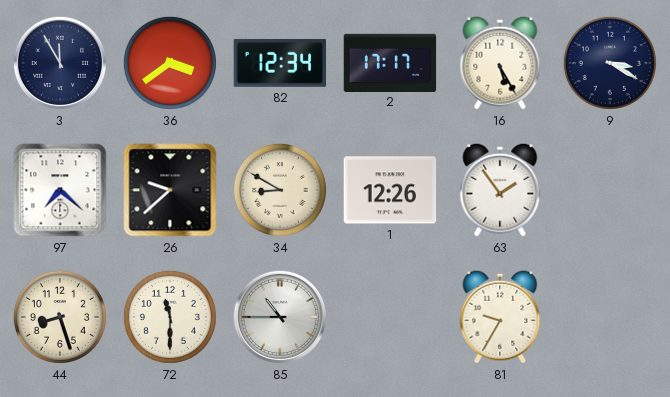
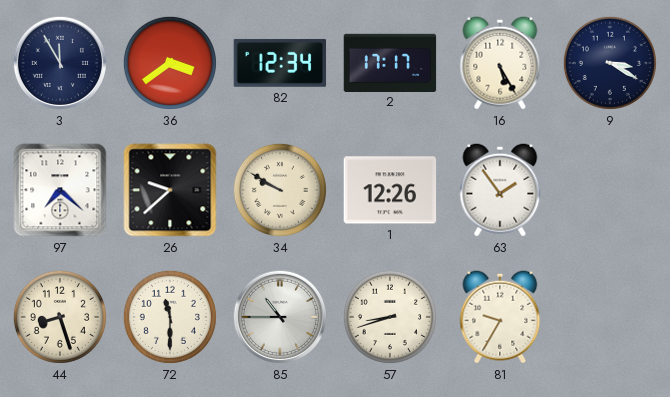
34: 8:50 -> 9:50
57: none -> 8:42
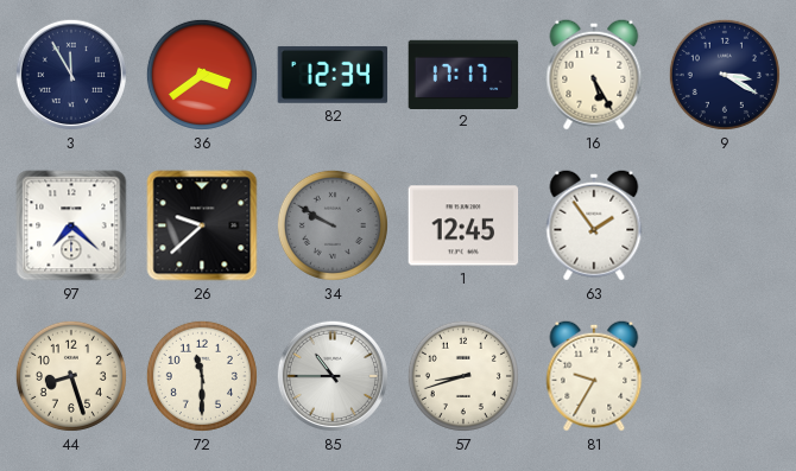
34 dial: cream -> grey
1: 12:26 -> 12:45
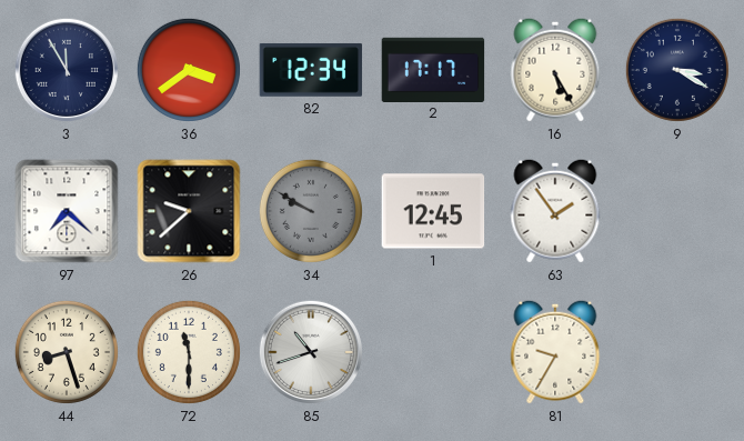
85: 10:45 -> 10:42
57: 8:42 -> none
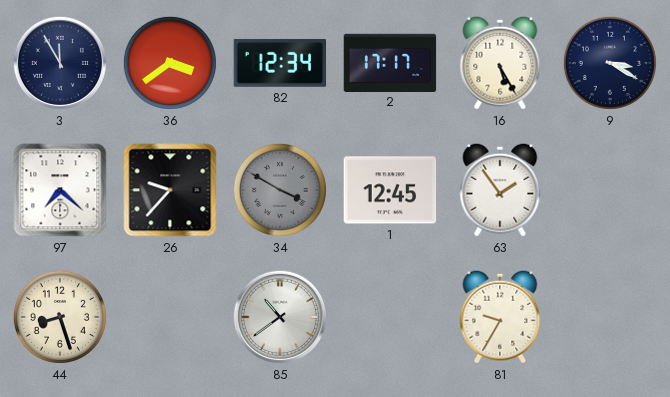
26: 9:38 -> 9:37
34: 9:50 -> 3:50
72: 11:30 -> none
85: 10:42 -> 10:39
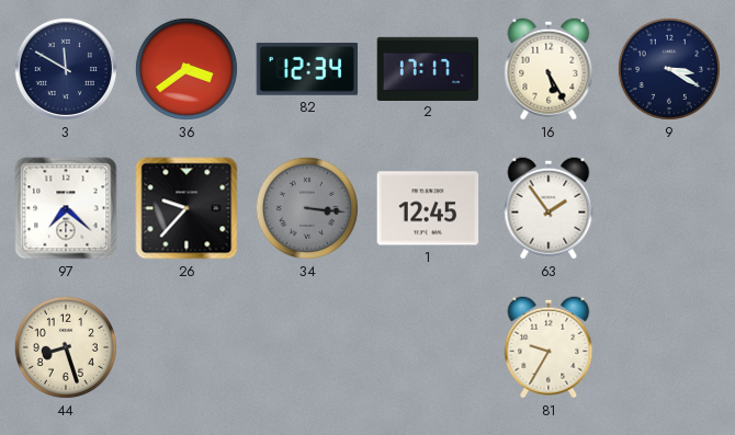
3: 11:55 -> 11:50
34: 3:50 -> 3:16
85: 10:39 -> none
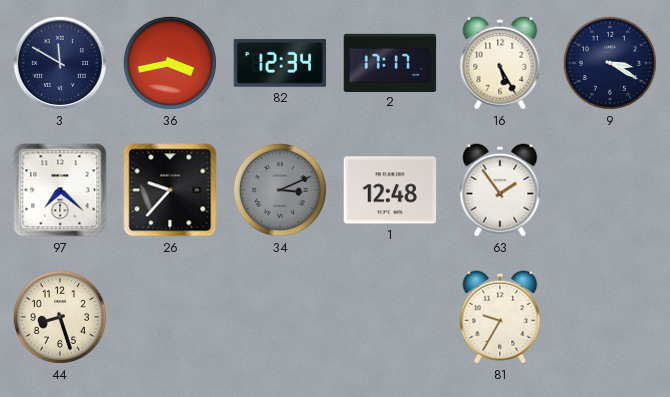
36: 3:39 -> 3:43
34: 3:16 -> 3:11
1: 12:45 -> 12:48
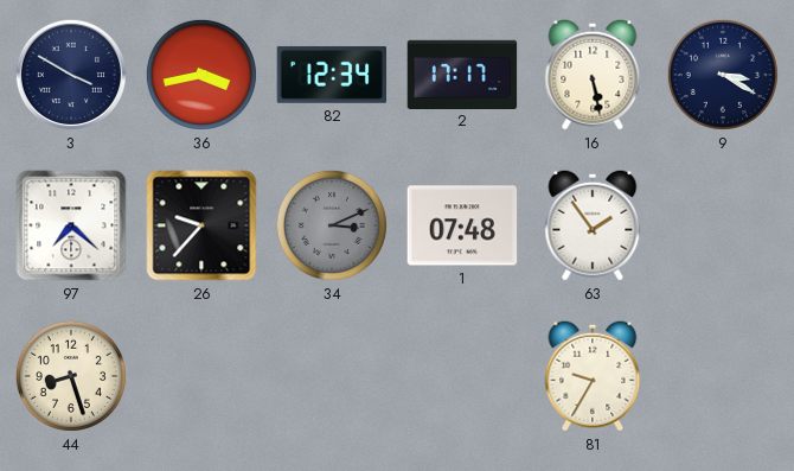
3: 11:50 -> 3:50
16: 5:25 -> 5:28
1: 12:48 -> 07:48
